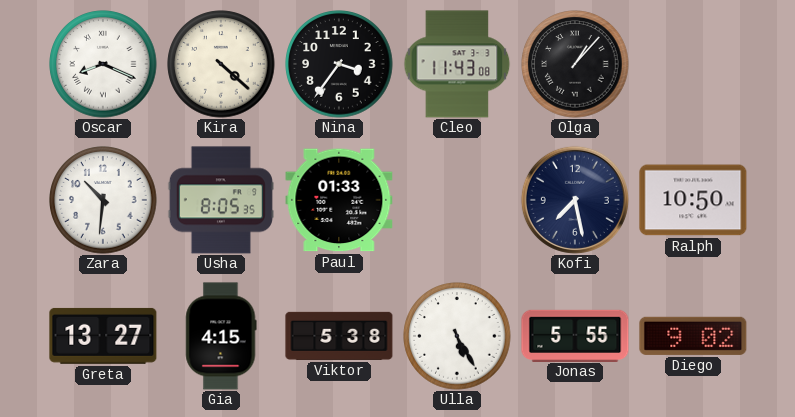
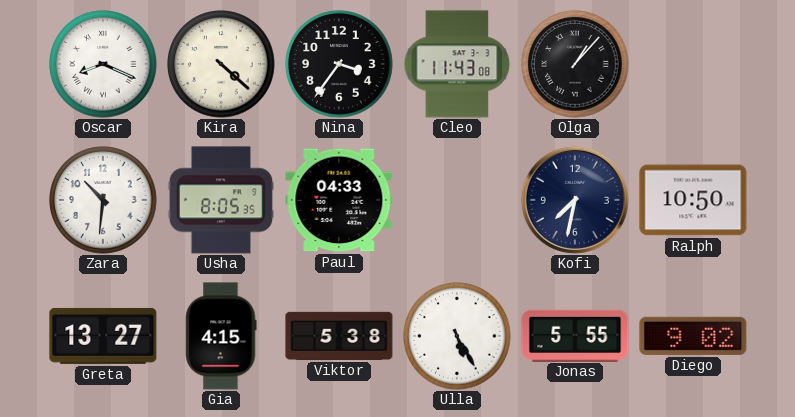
Paul: 01:33 -> 04:33
Kofi: 7:28 -> 7:32
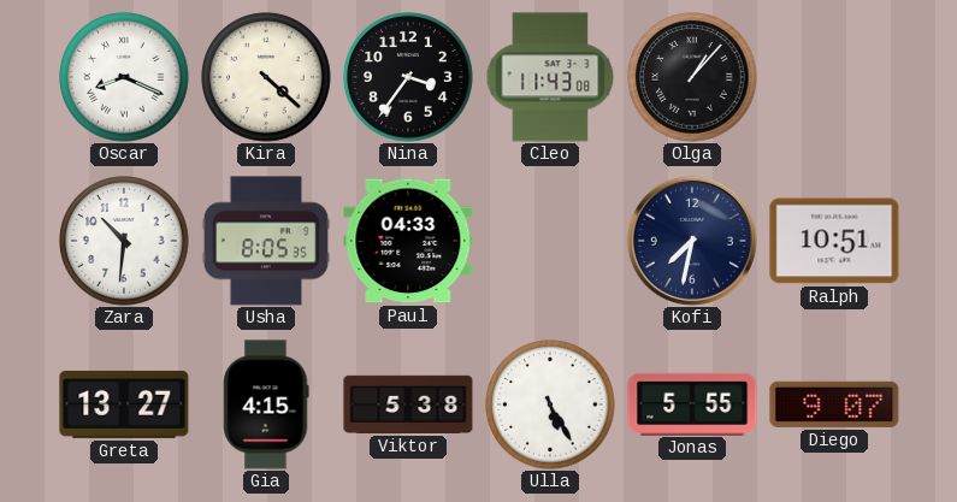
Ralph: 10:50 -> 10:51
Diego: 9:02 -> 9:07
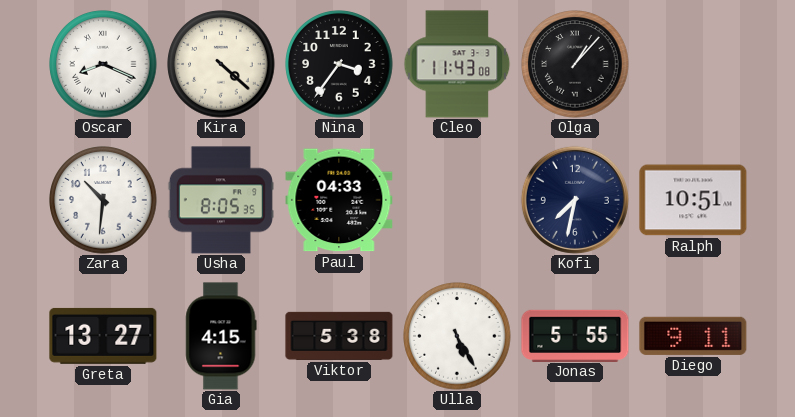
Diego: 9:07 -> 9:11
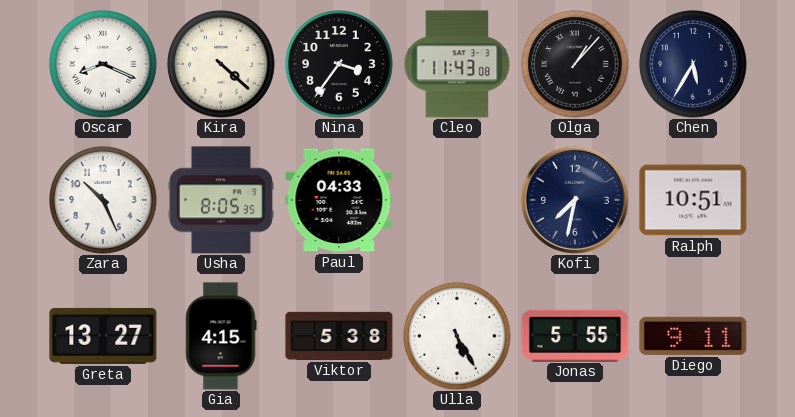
Chen: none -> 5:35
Zara: 10:31 -> 10:26
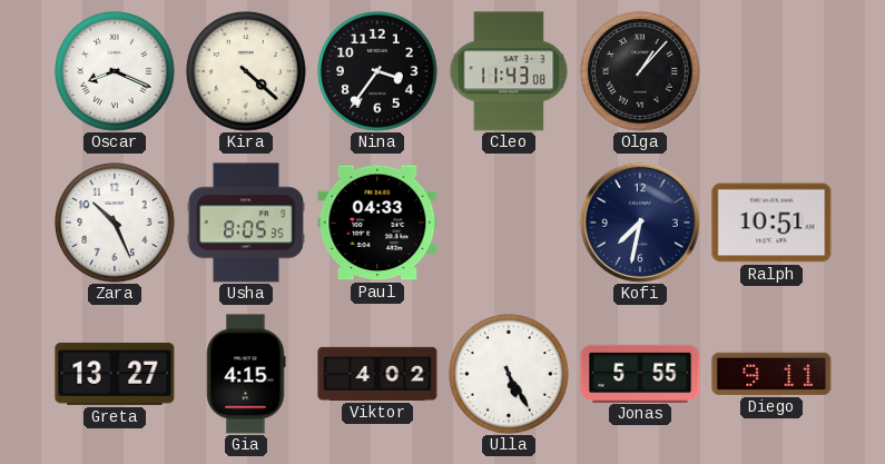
Chen: 5:35 -> none
Viktor: 5:38 -> 4:02
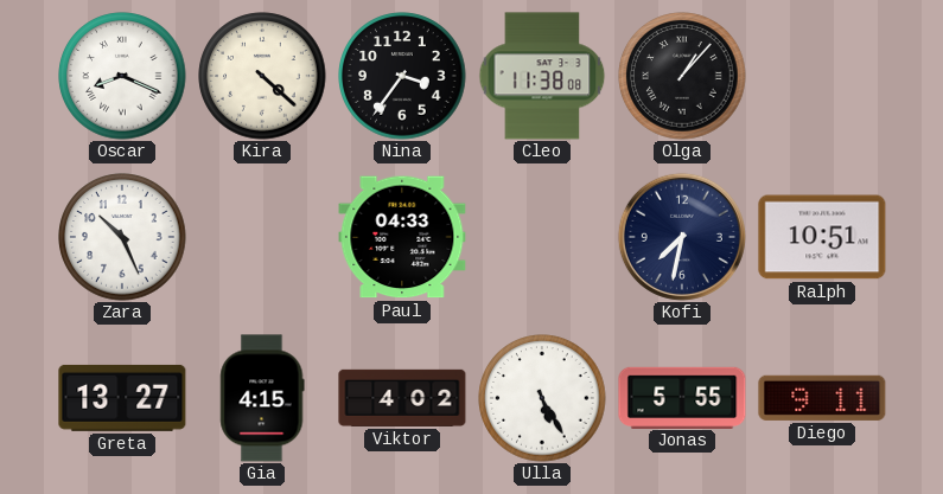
Cleo: 11:43 -> 11:38
Usha: 8:05 -> none
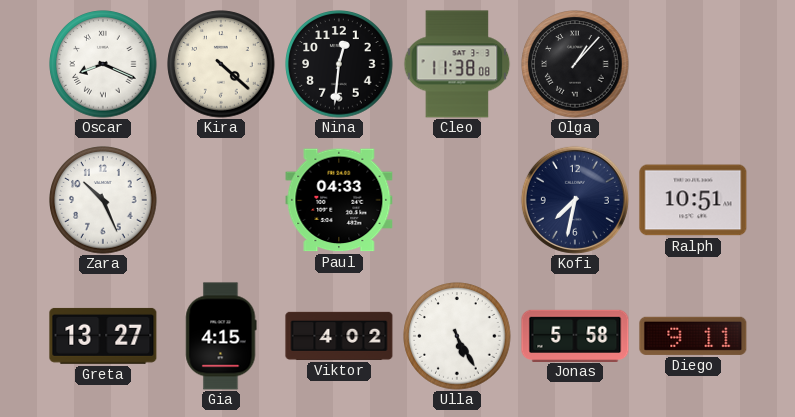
Nina: 3:36 -> 12:31
Jonas: 5:55 -> 5:58
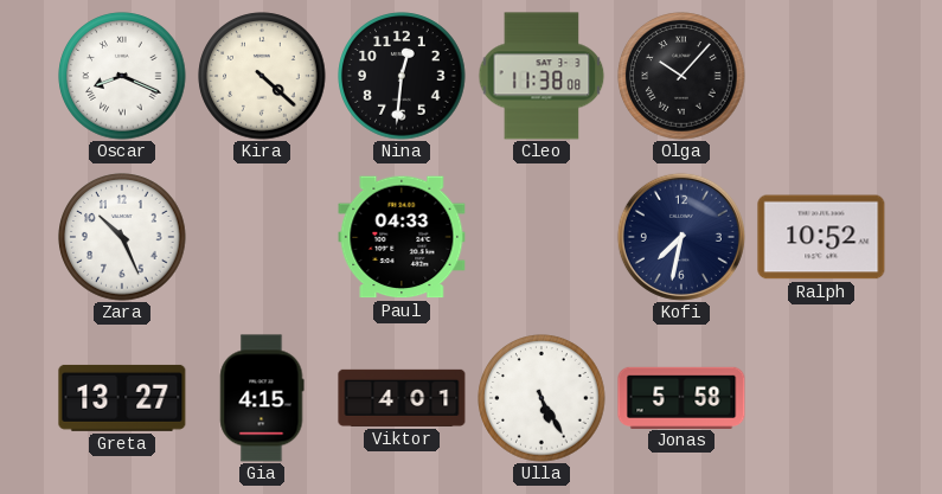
Olga: 1:07 -> 10:07
Ralph: 10:51 -> 10:52
Viktor: 4:02 -> 4:01
Diego: 9:11 -> none
